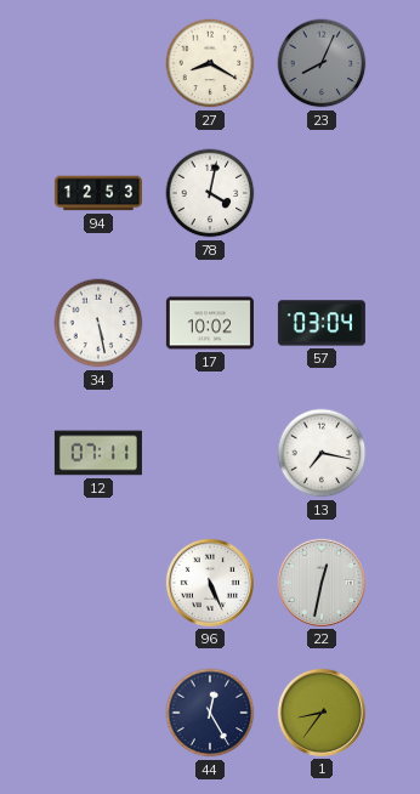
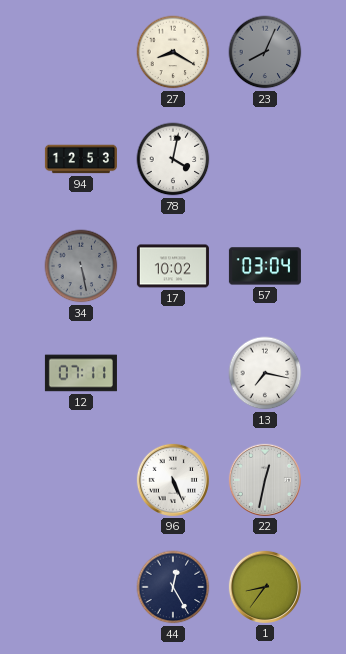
34 dial: white -> grey
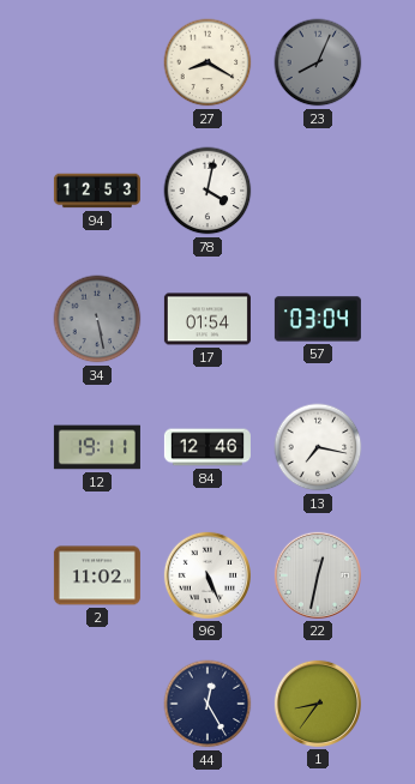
17: 10:02 -> 01:54
12: 07:11 -> 19:11
84: none -> 12:46
2: none -> 11:02
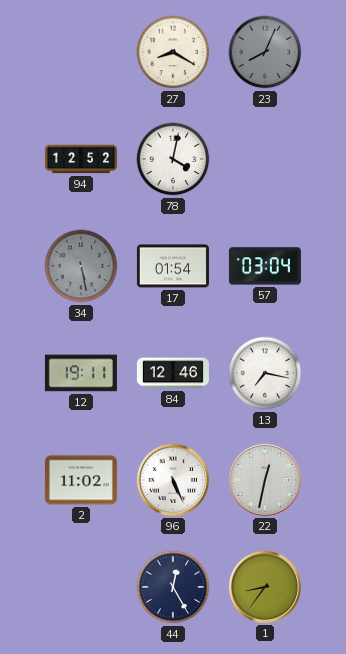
94: 12:53 -> 12:52
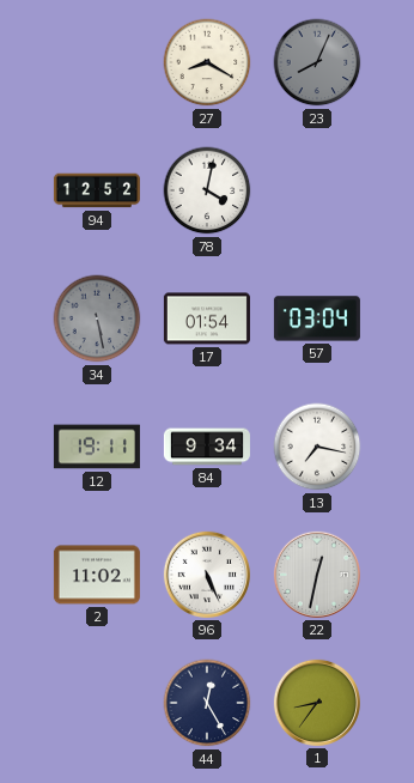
84: 12:46 -> 9:34
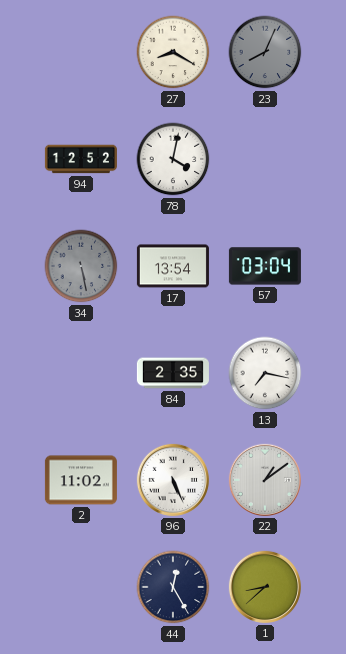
17: 01:54 -> 13:54
12: 19:11 -> none
84: 9:34 -> 2:35
22: 12:32 -> 1:09
1: 8:36 -> 8:38
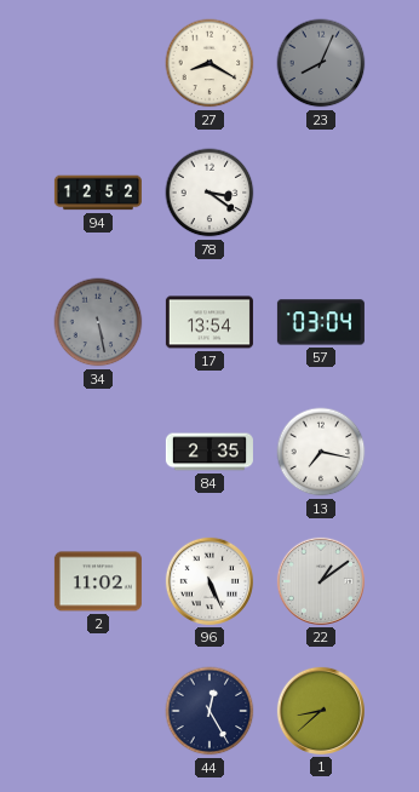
78: 4:02 -> 3:21
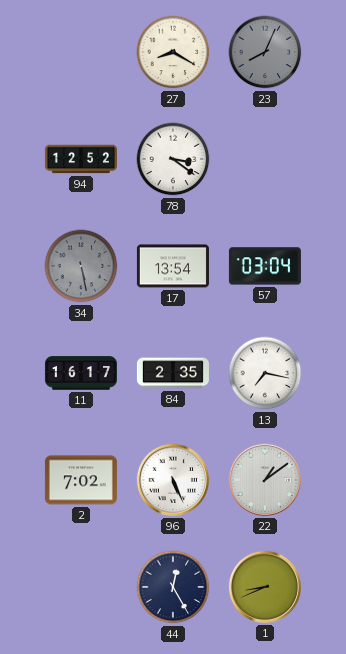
11: none -> 16:17
2: 11:02 -> 7:02
1: 8:38 -> 8:41
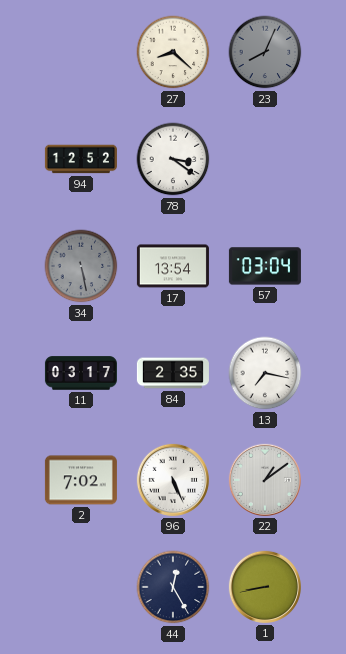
27: 8:20 -> 8:22
11: 16:17 -> 03:17
1: 8:41 -> 8:43
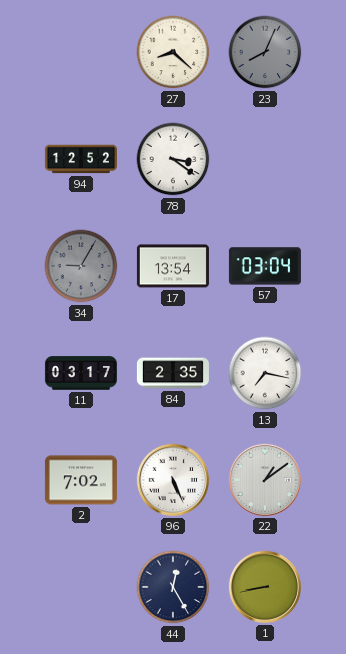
34: 5:28 -> 9:05
